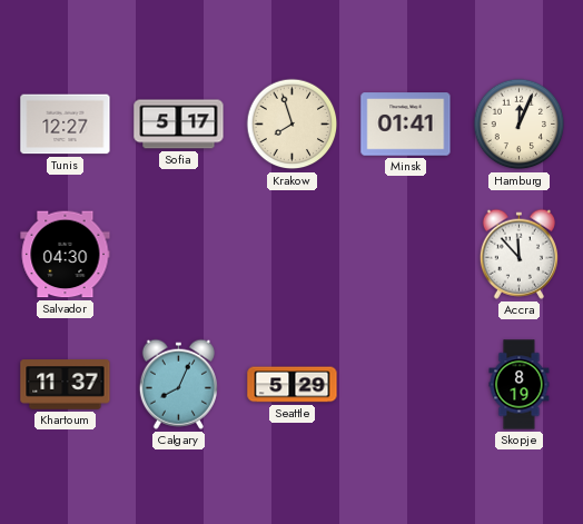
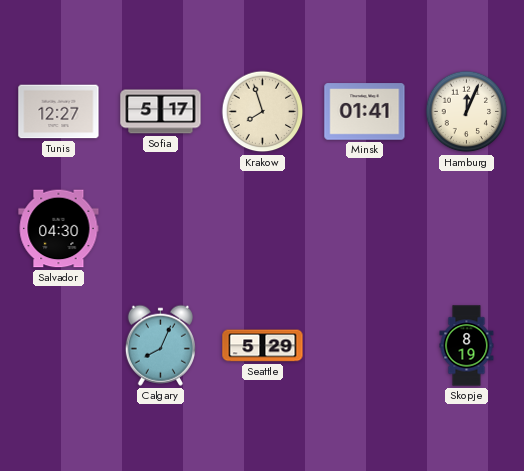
Accra: 11:53 -> none
Khartoum: 11:37 -> none
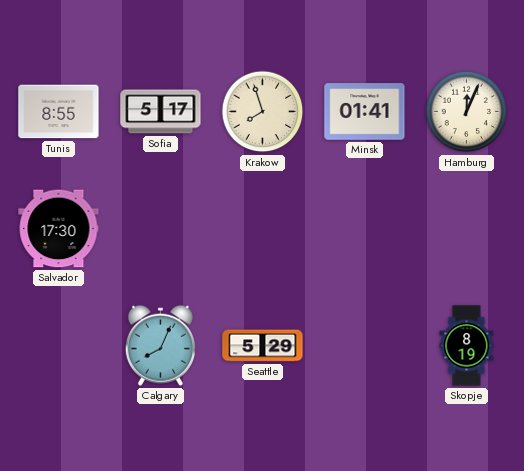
Tunis: 12:27 -> 8:55
Salvador: 04:30 -> 17:30
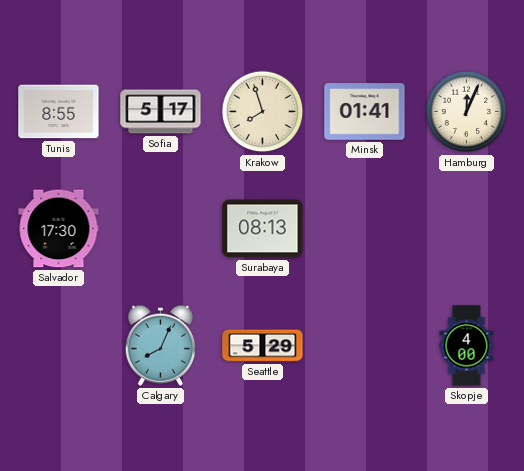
Surabaya: none -> 08:13
Skopje: 8:19 -> 4:00
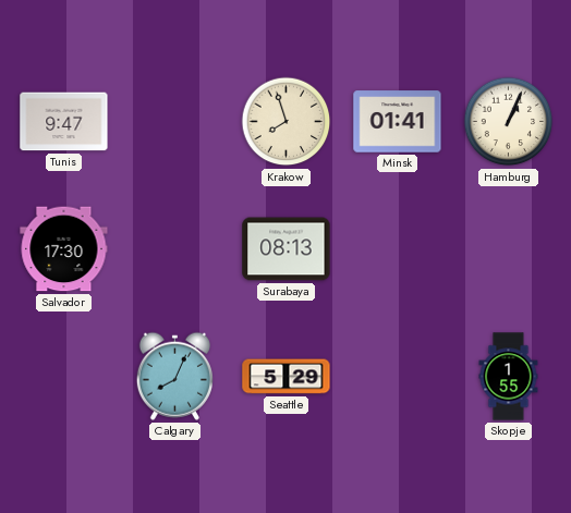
Tunis: 8:55 -> 9:47
Sofia: 5:17 -> none
Hamburg: 12:04 -> 1:04
Skopje: 4:00 -> 1:55
